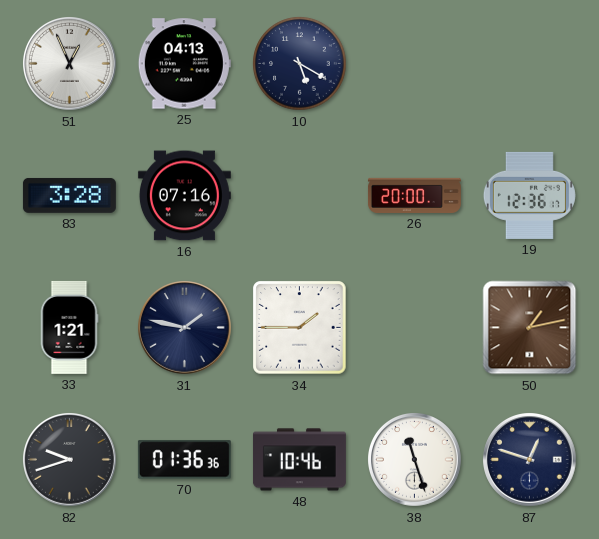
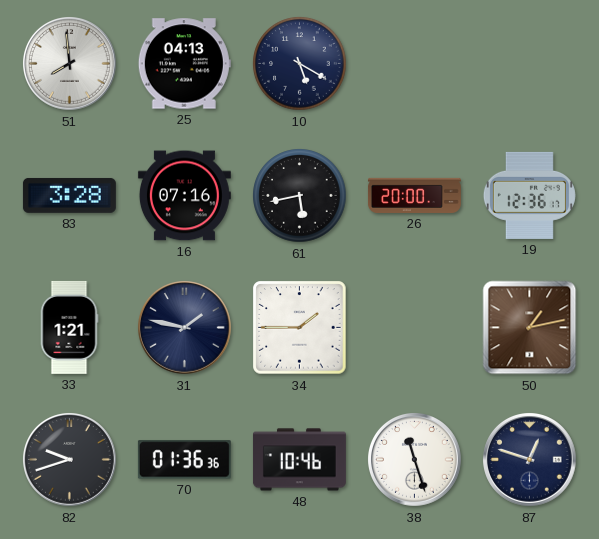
51: 12:56 -> 7:59
61: none -> 5:43
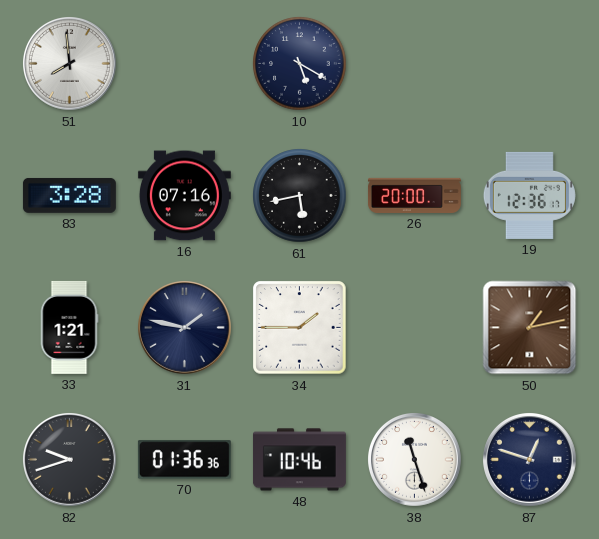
25: 04:13 -> none
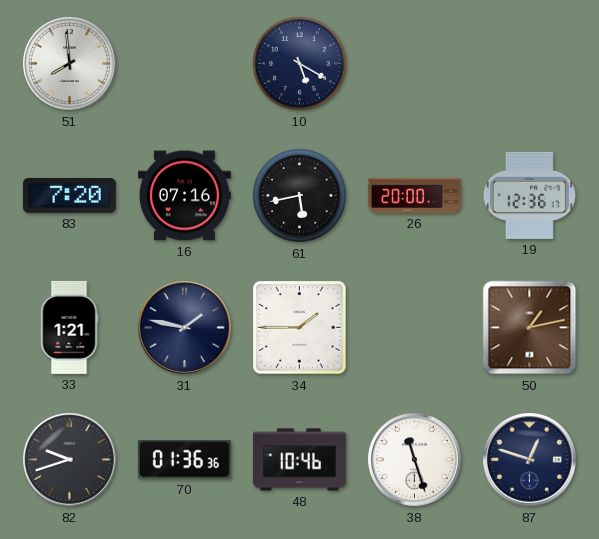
83: 3:28 -> 7:20
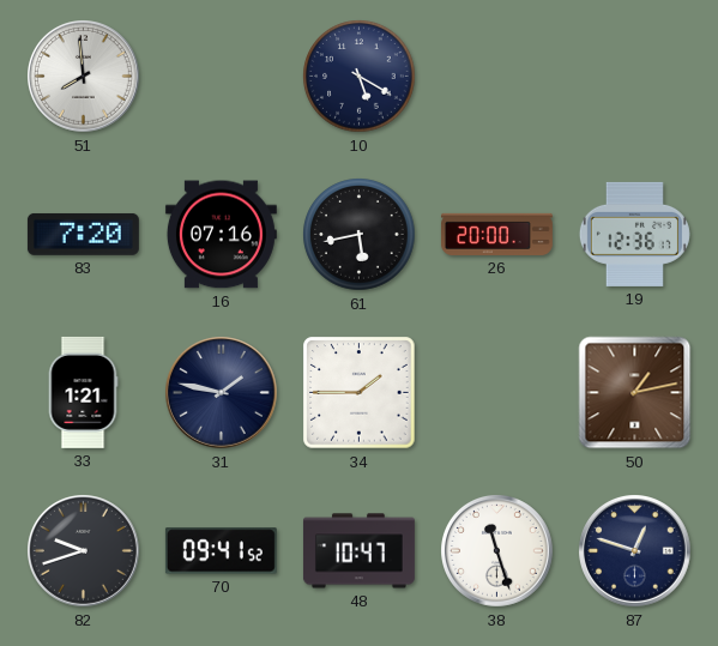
70: 01:36 -> 09:41
48: 10:46 -> 10:47
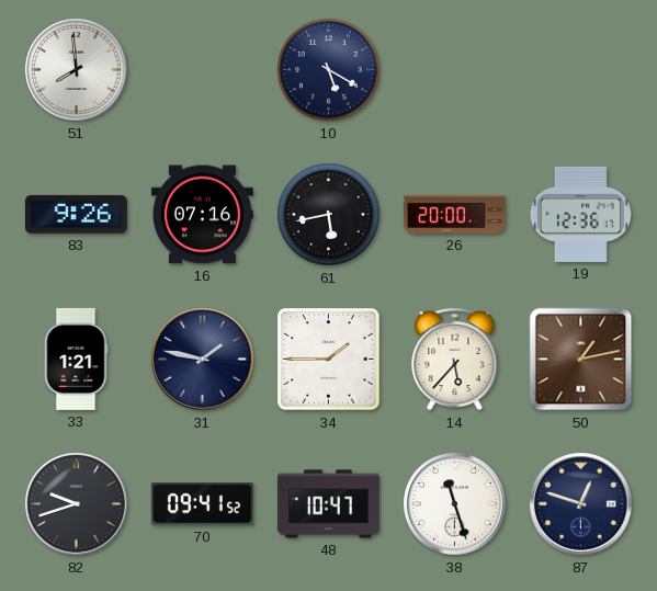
83: 7:20 -> 9:26
14: none -> 5:37
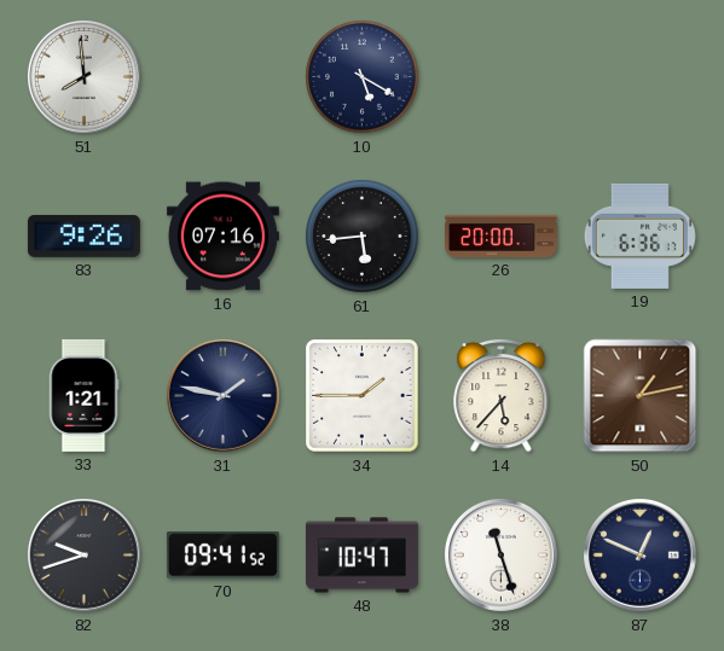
61: 5:43 -> 5:44
19: 12:36 -> 6:36
87: 12:48 -> 12:49
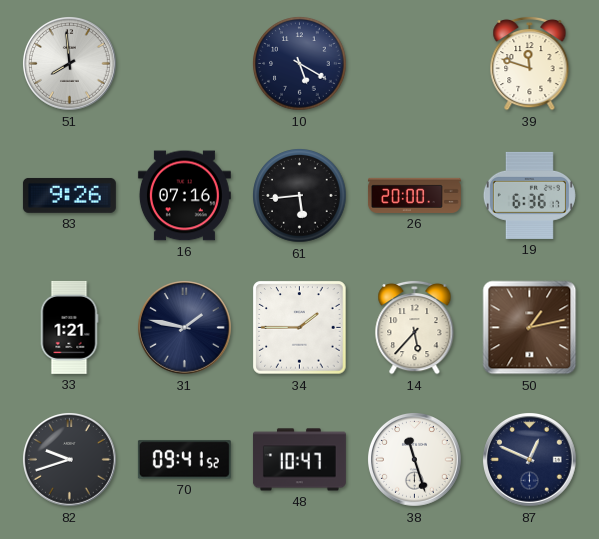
39: none -> 11:48
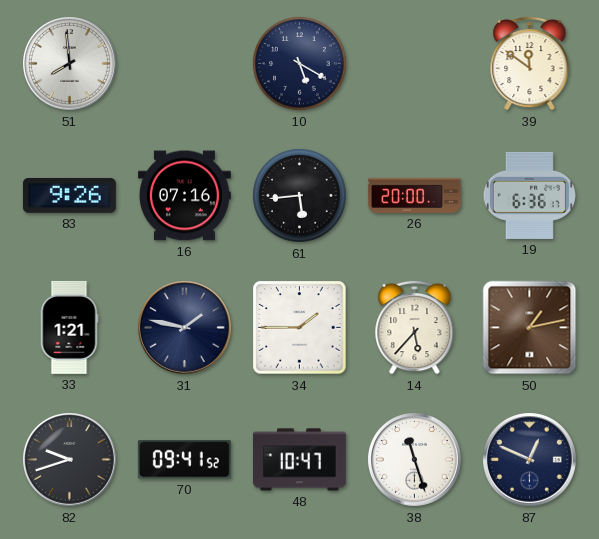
39: 11:48 -> 11:51
